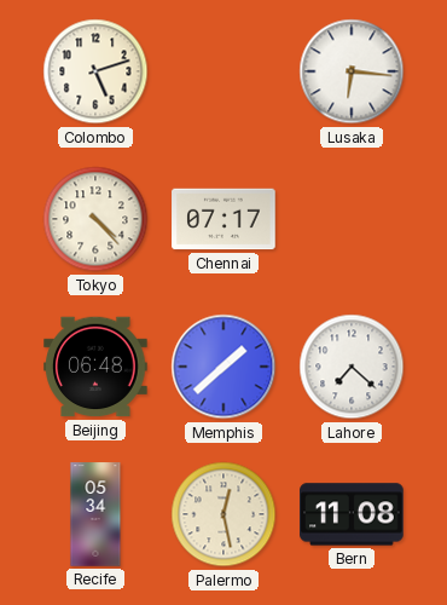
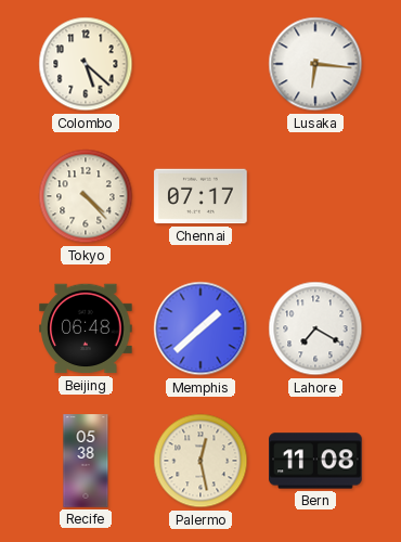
Colombo: 5:12 -> 5:22
Lahore: 7:22 -> 7:20
Recife: 05:34 -> 05:38
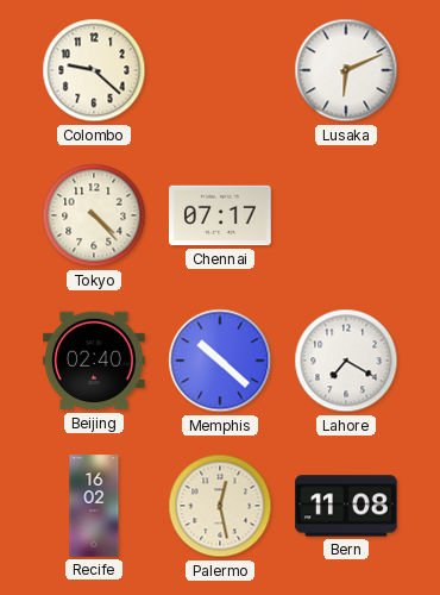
Colombo: 5:22 -> 9:22
Lusaka: 6:16 -> 6:11
Beijing: 06:48 -> 02:40
Memphis: 1:38 -> 10:22
Recife: 05:38 -> 16:02
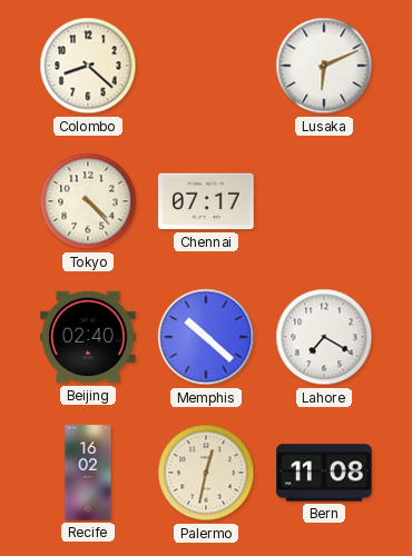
Colombo: 9:22 -> 8:22
Palermo: 12:28 -> 12:32
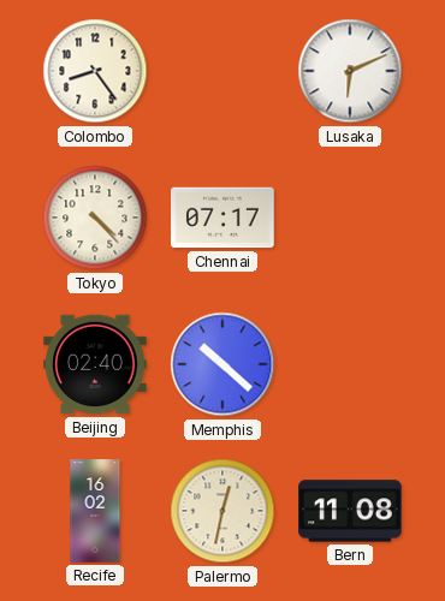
Colombo: 8:22 -> 8:24
Lahore: 7:20 -> none
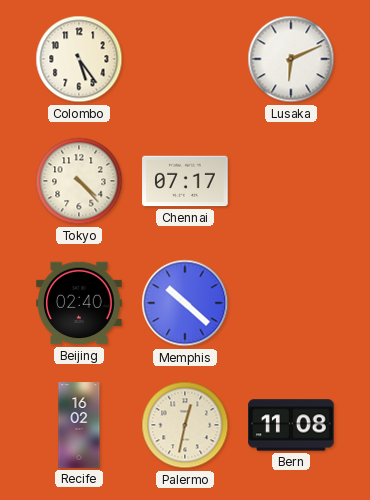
Colombo: 8:24 -> 5:24
